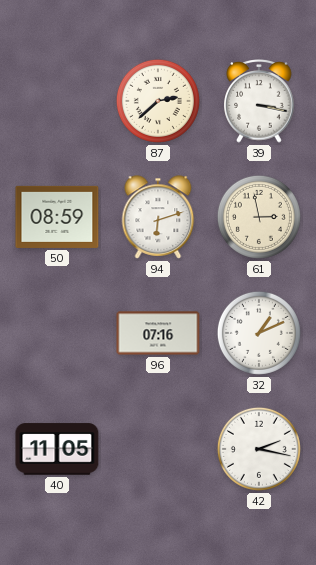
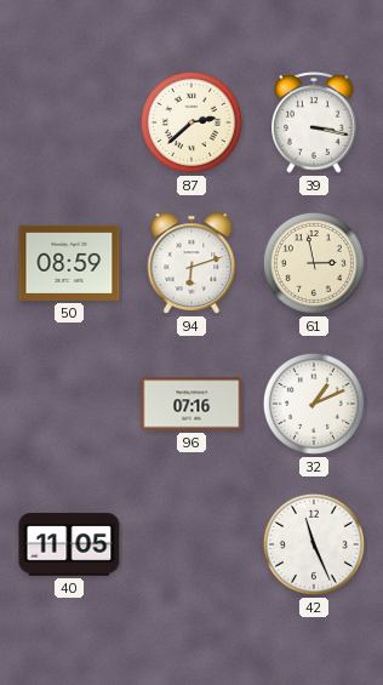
42: 2:17 -> 11:26
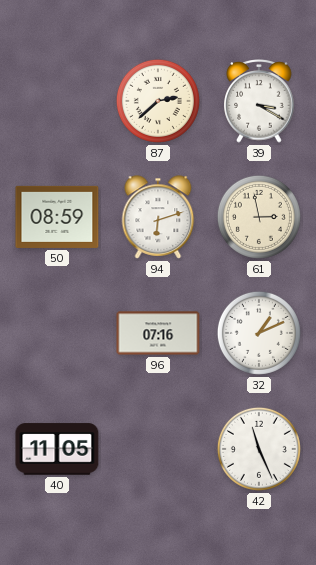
39: 3:17 -> 3:20
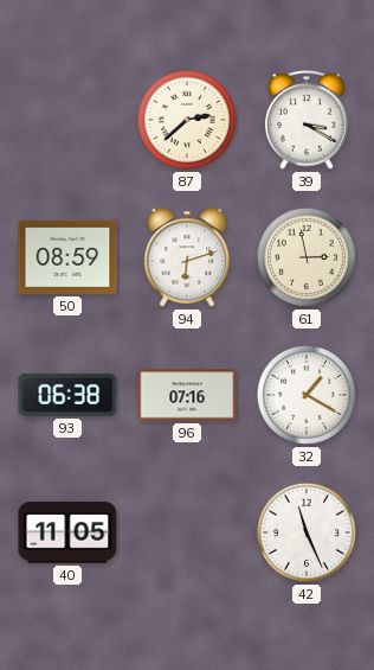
93: none -> 06:38
32: 1:11 -> 1:20
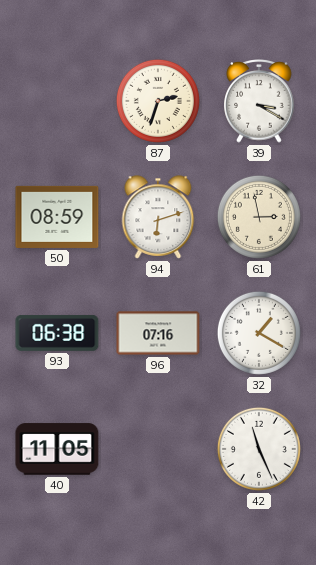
87: 2:38 -> 2:33
